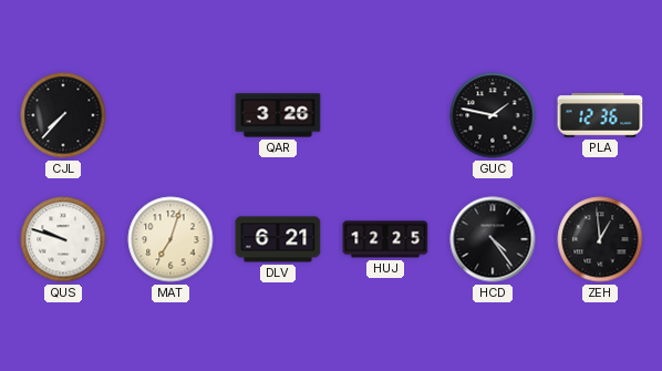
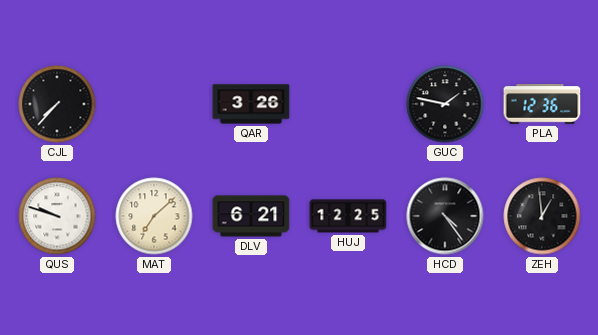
MAT: 7:03 -> 7:08
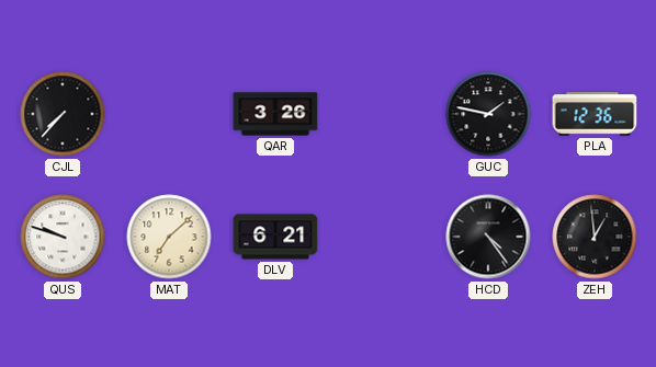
HUJ: 12:25 -> none
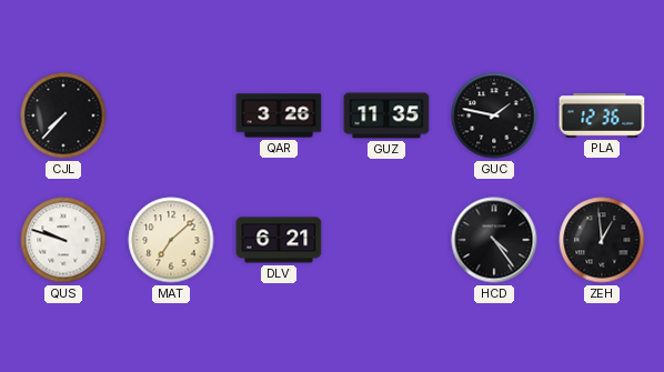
GUZ: none -> 11:35
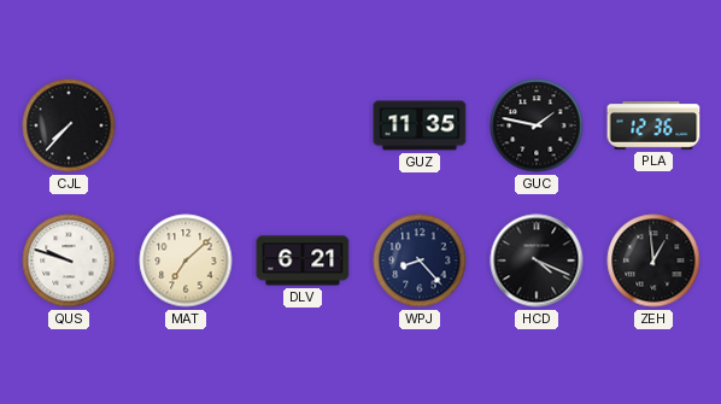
QAR: 3:26 -> none
WPJ: none -> 8:23
HCD: 4:24 -> 4:19
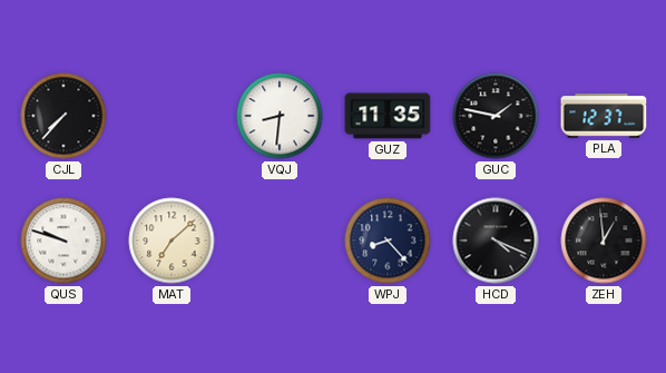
VQJ: none -> 8:31
PLA: 12:36 -> 12:37
DLV: 6:21 -> none
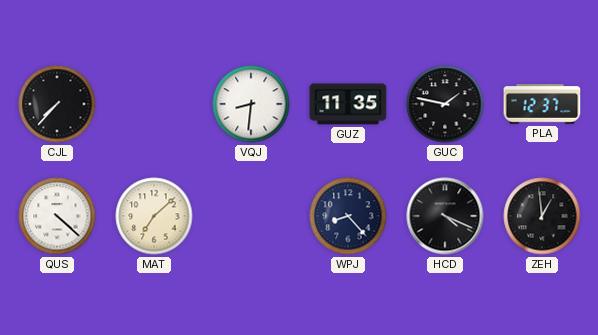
QUS: 9:48 -> 4:22
